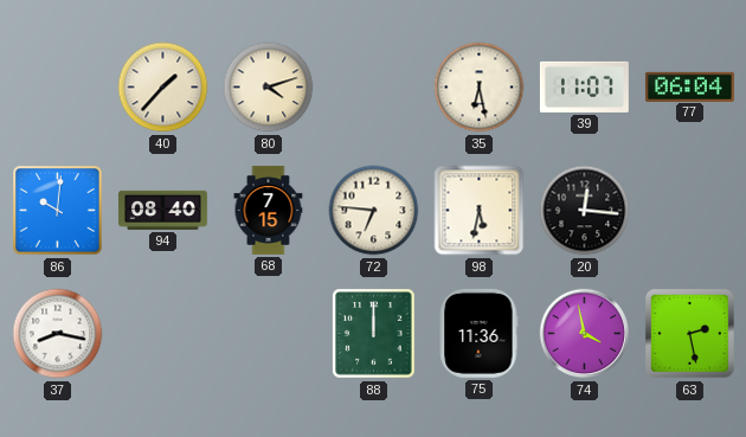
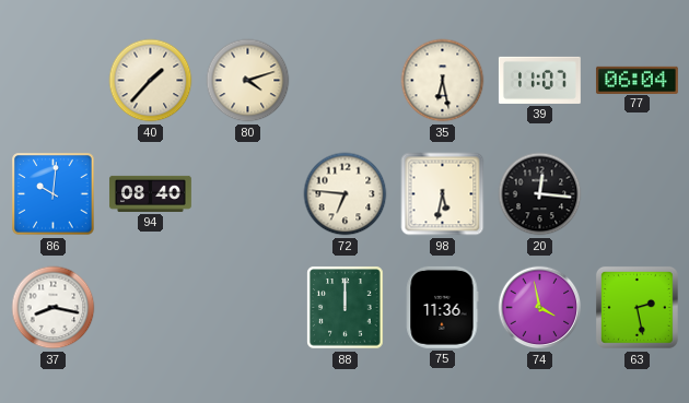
68: 7:15 -> none
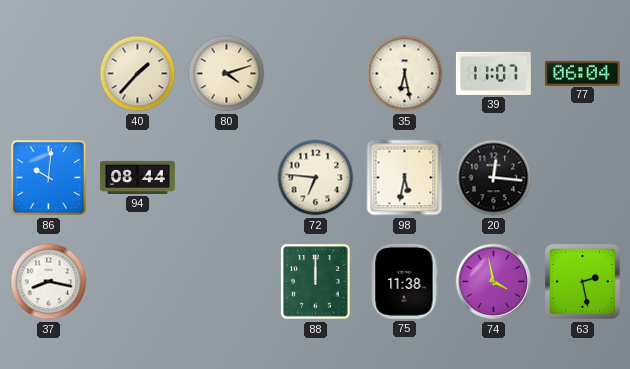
94: 08:40 -> 08:44
75: 11:36 -> 11:38
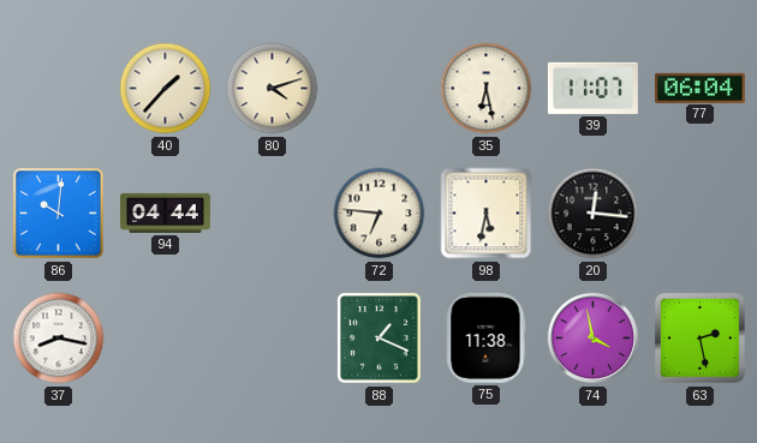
94: 08:44 -> 04:44
88: 12:00 -> 1:19
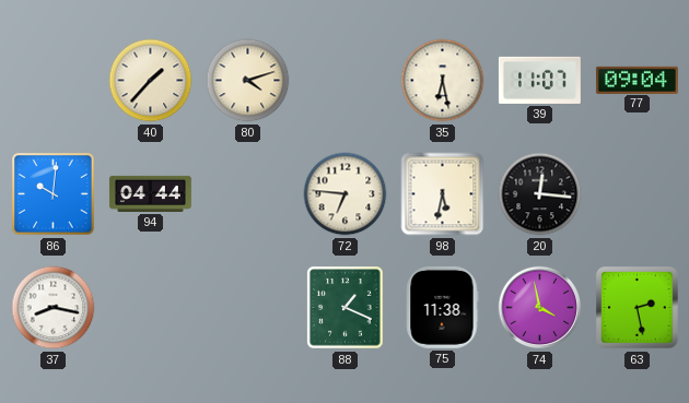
77: 06:04 -> 09:04
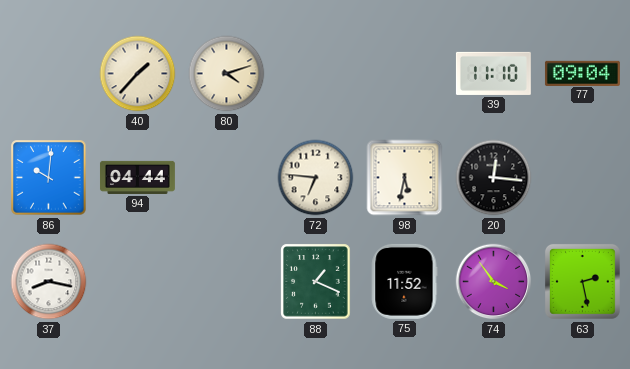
35: 6:28 -> none
39: 11:07 -> 11:10
75: 11:38 -> 11:52
74: 3:58 -> 3:54
